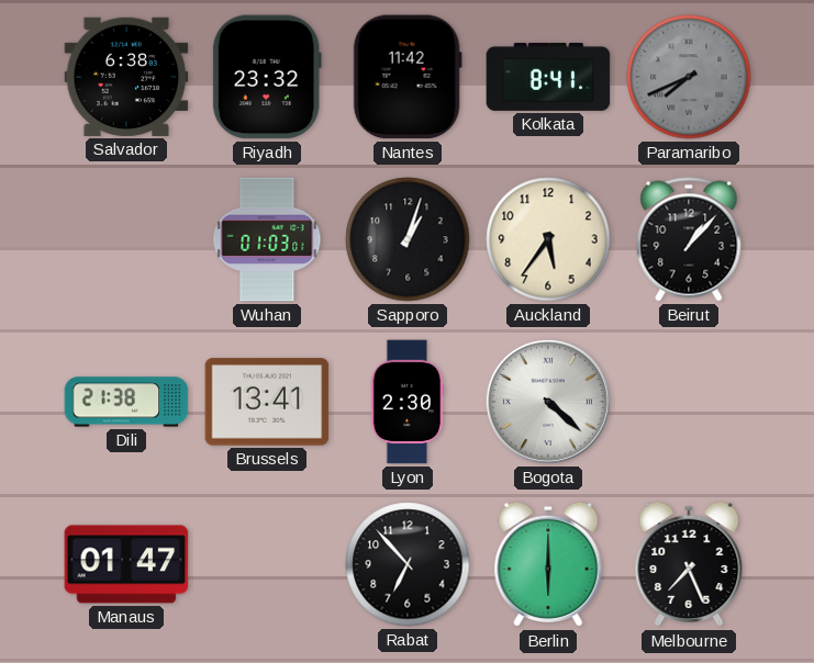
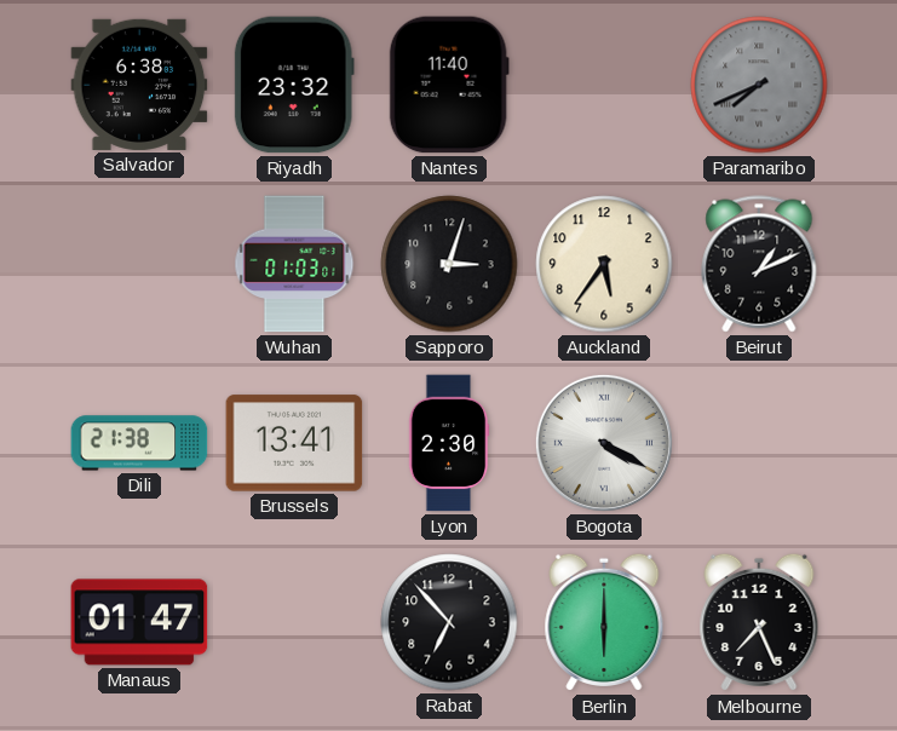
Nantes: 11:42 -> 11:40
Kolkata: 8:41 -> none
Sapporo: 1:03 -> 3:03
Beirut: 1:07 -> 1:11
Bogota: 4:22 -> 4:20
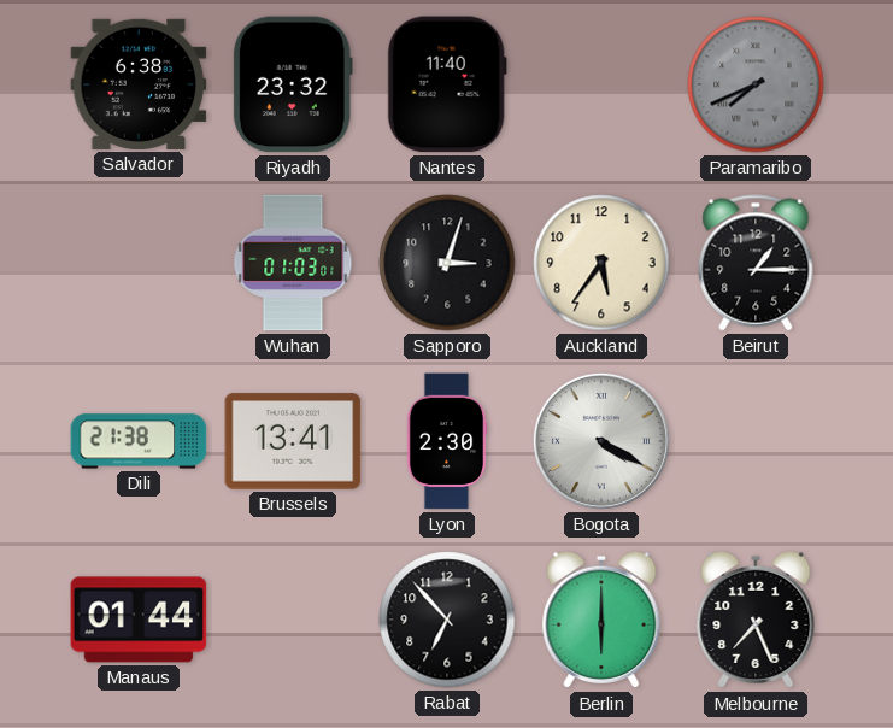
Beirut: 1:11 -> 1:15
Manaus: 01:47 -> 01:44
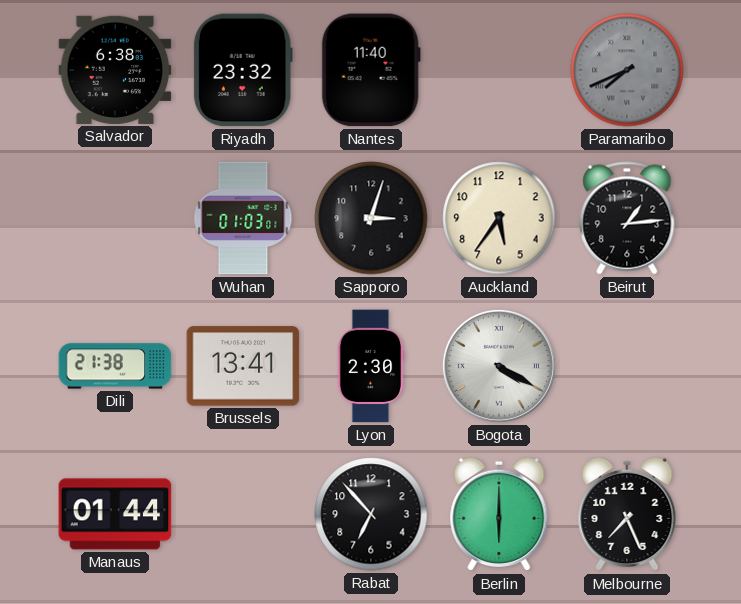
Beirut: 1:15 -> 1:14
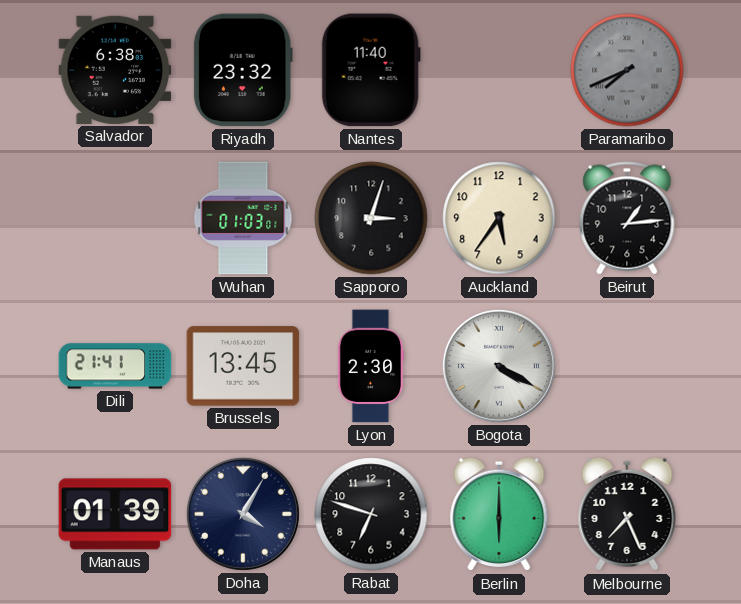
Dili: 21:38 -> 21:41
Brussels: 13:41 -> 13:45
Manaus: 01:44 -> 01:39
Doha: none -> 4:05
Rabat: 6:53 -> 6:48
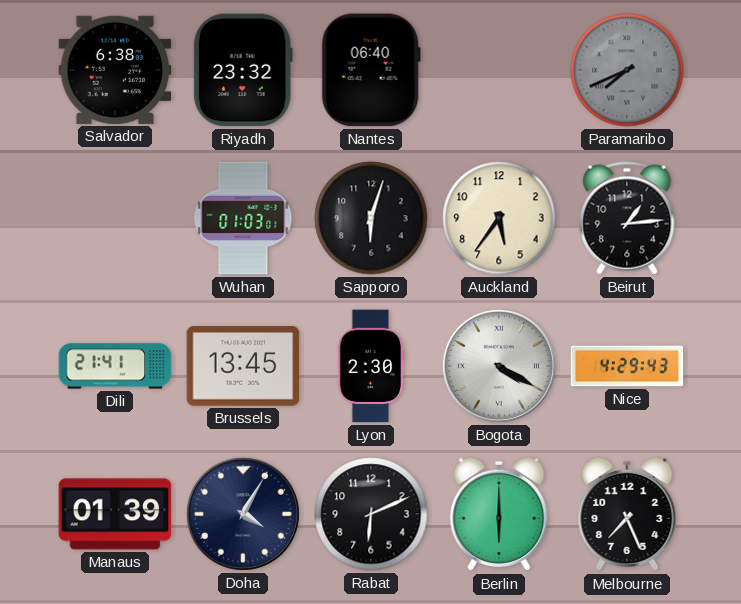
Nantes: 11:40 -> 06:40
Sapporo: 3:03 -> 6:03
Nice: none -> 4:29
Rabat: 6:48 -> 6:11
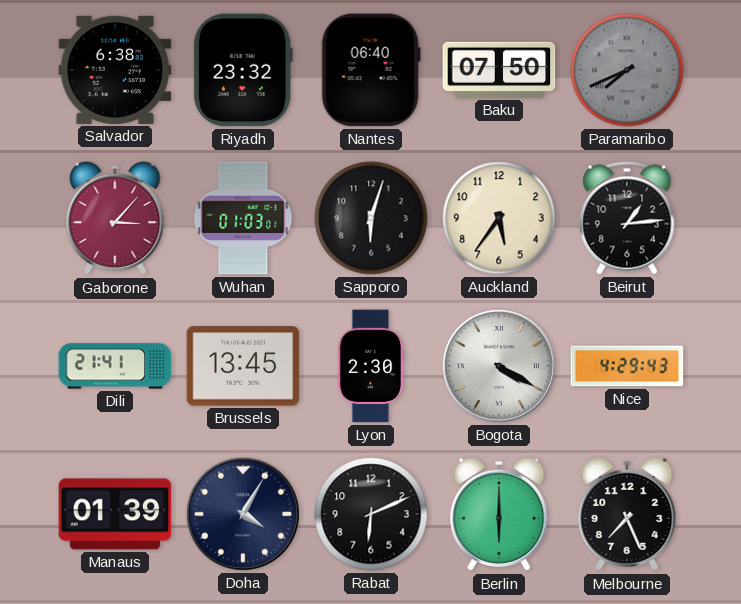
Baku: none -> 07:50
Gaborone: none -> 3:07
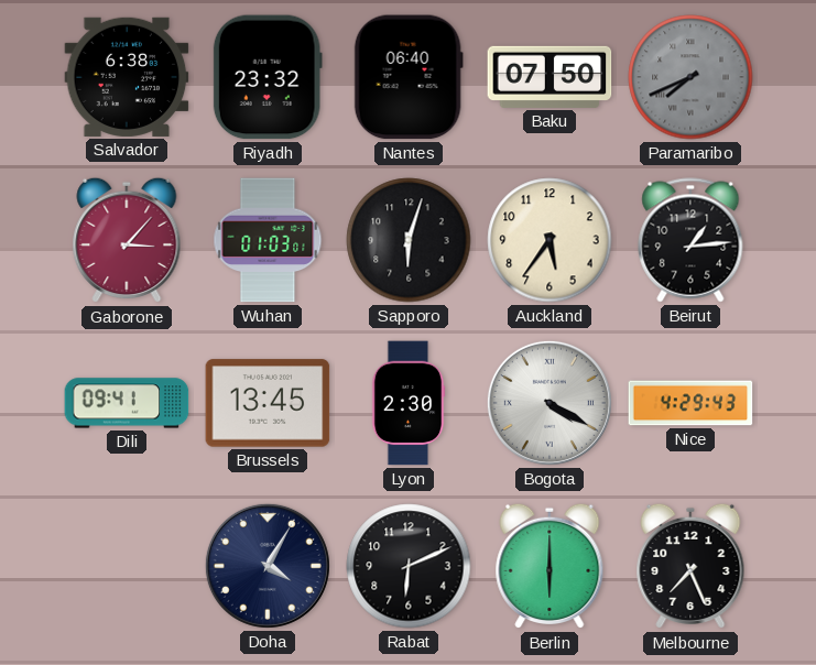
Dili: 21:41 -> 09:41
Manaus: 01:39 -> none
